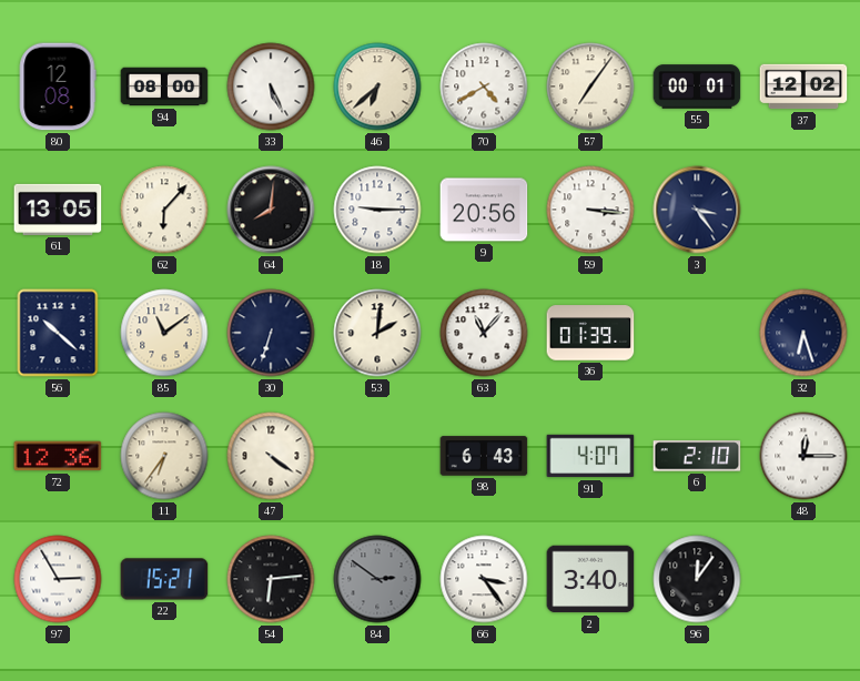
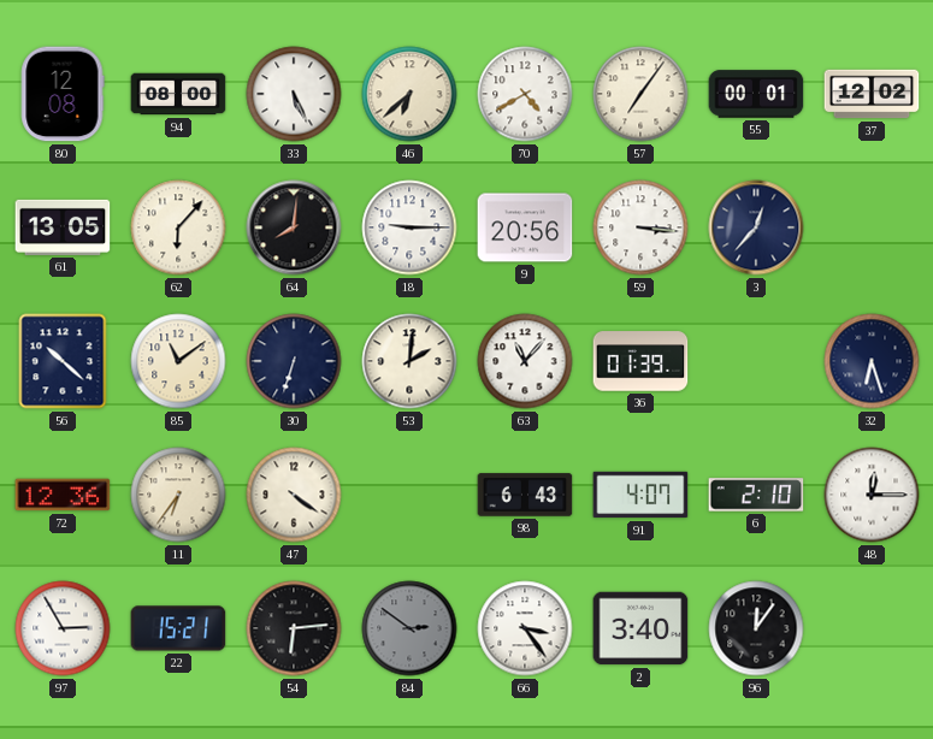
3: 3:24 -> 12:37
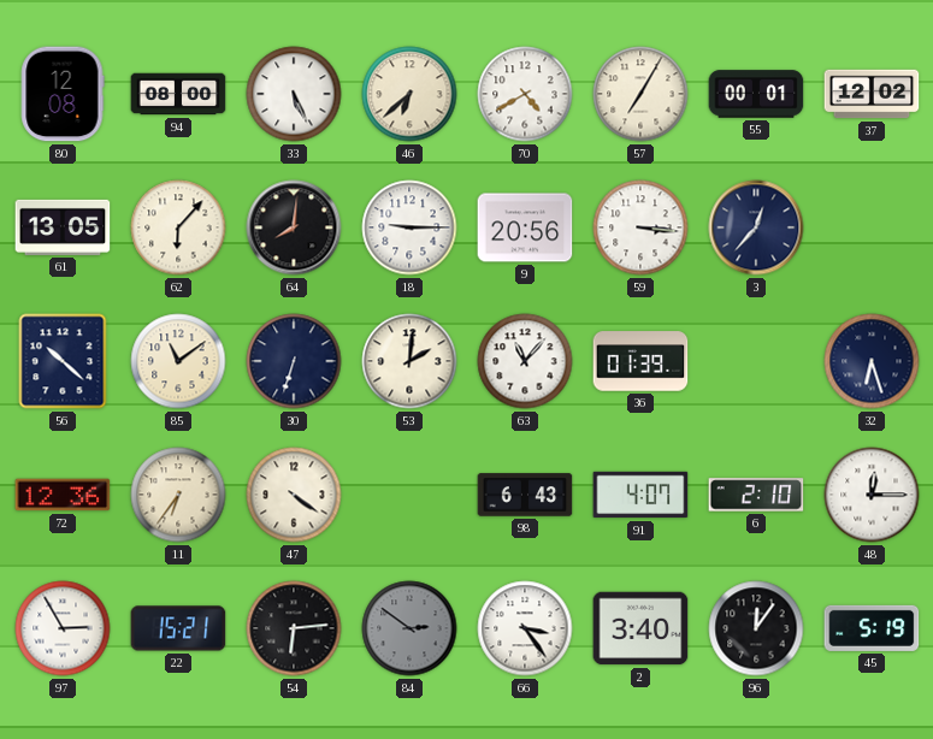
57: 7:06 -> 7:05
45: none -> 5:19
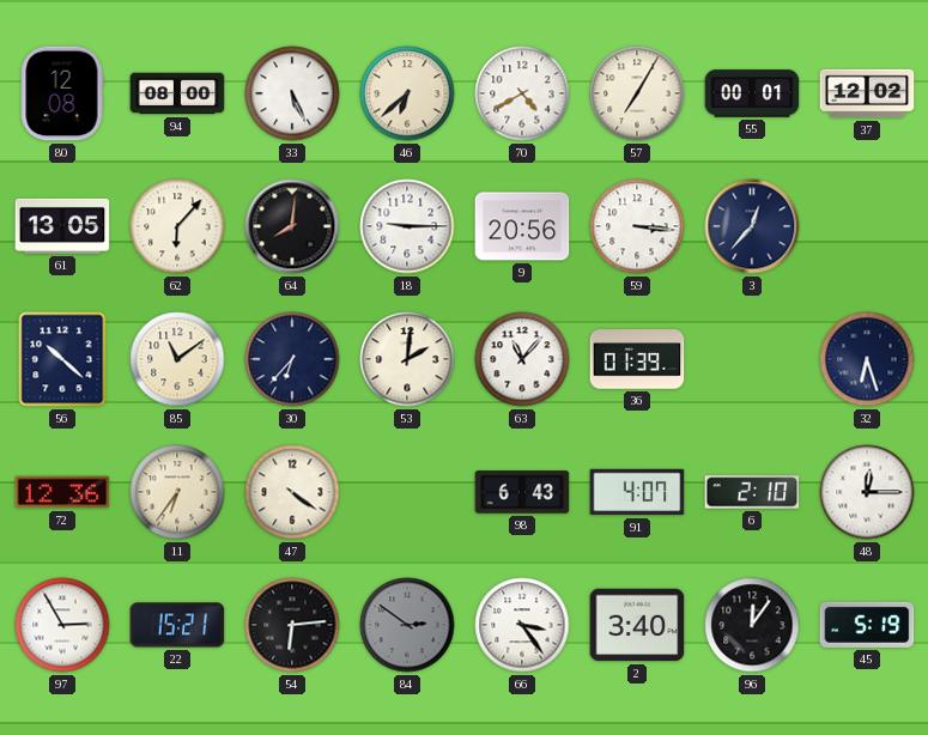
30: 6:33 -> 6:37
